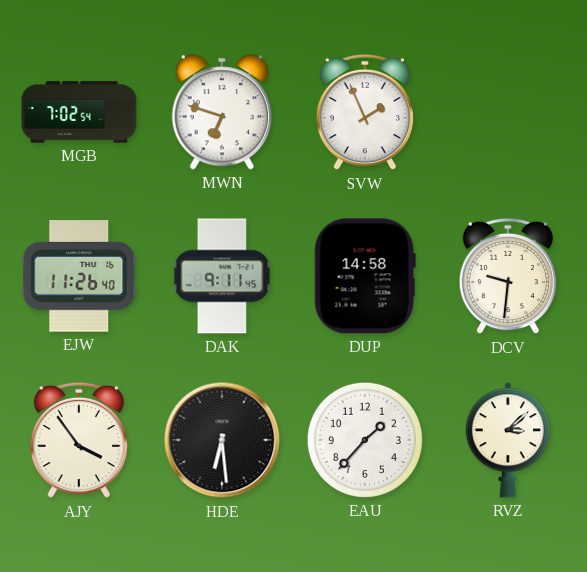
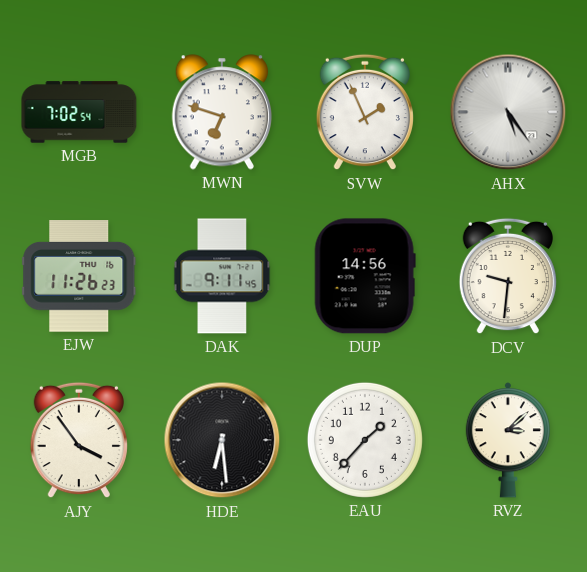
AHX: none -> 5:24
EJW: 11:26:40 -> 11:26:23
DUP: 14:58 -> 14:56
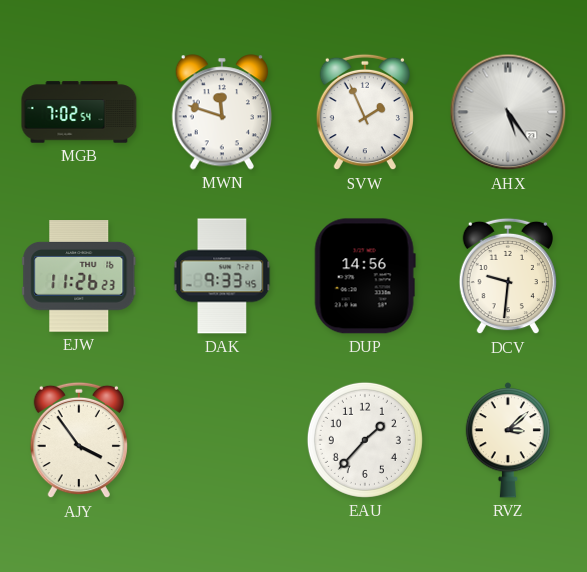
MWN: 6:48 -> 11:48
DAK: 9:11 -> 9:33
HDE: 6:29 -> none
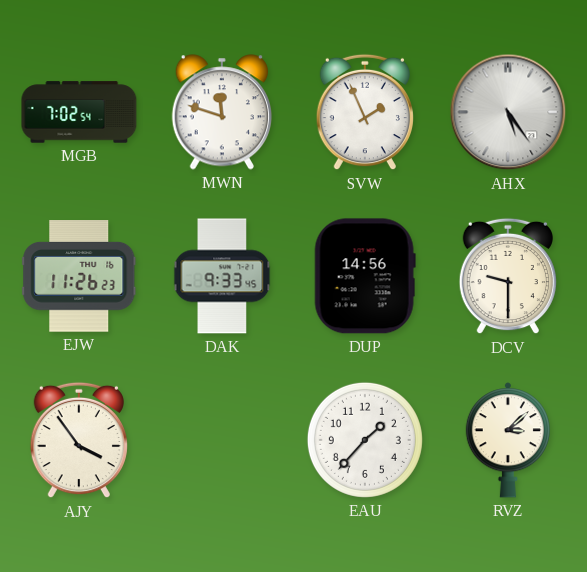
DCV: 9:31 -> 9:30
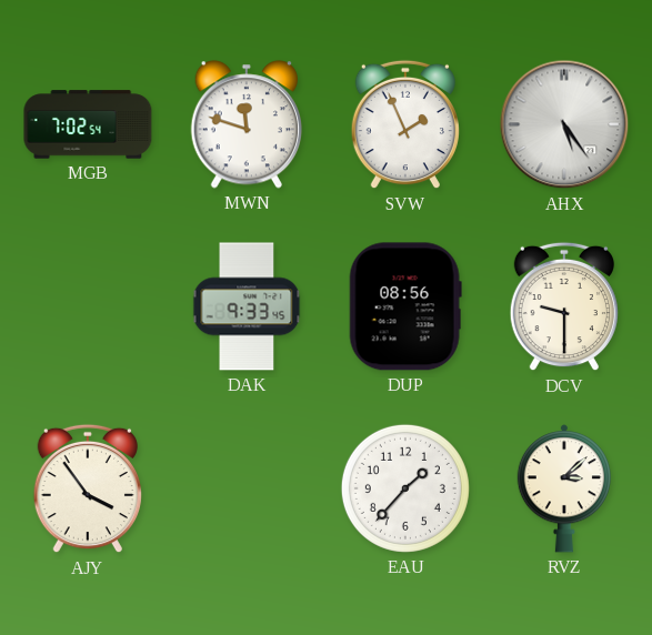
EJW: 11:26 -> none
DUP: 14:56 -> 08:56
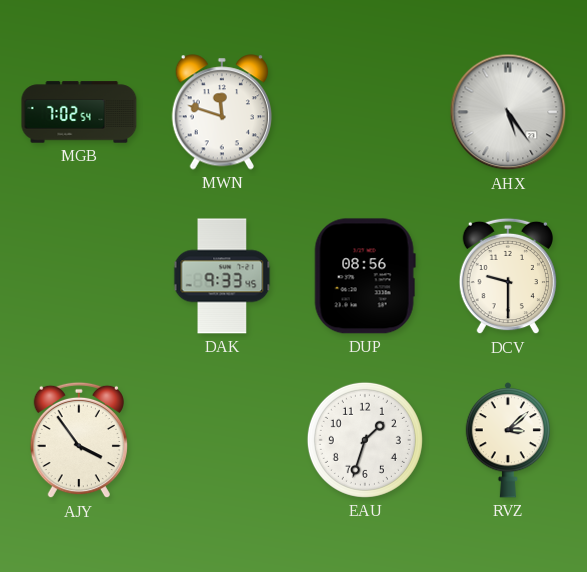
SVW: 1:56 -> none
EAU: 1:37 -> 1:33
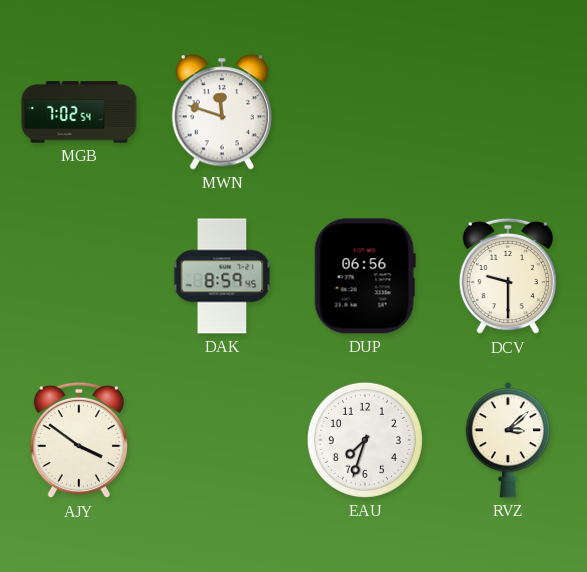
AHX: 5:24 -> none
DAK: 9:33 -> 8:59
DUP: 08:56 -> 06:56
AJY: 3:54 -> 3:51
EAU: 1:33 -> 7:33
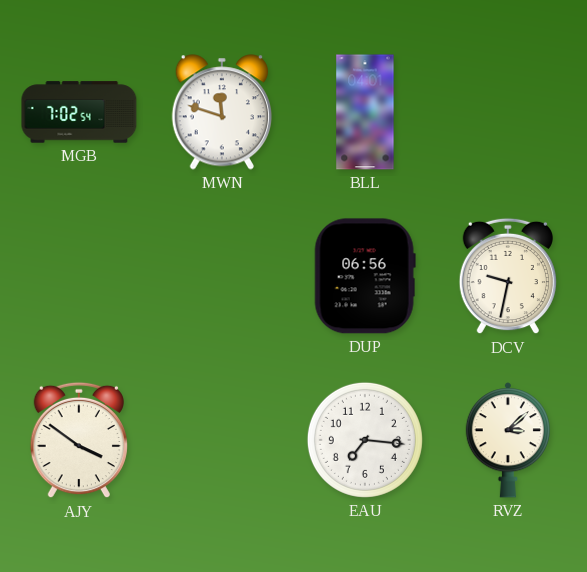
BLL: none -> 04:01
DAK: 8:59 -> none
DCV: 9:30 -> 9:32
EAU: 7:33 -> 7:16
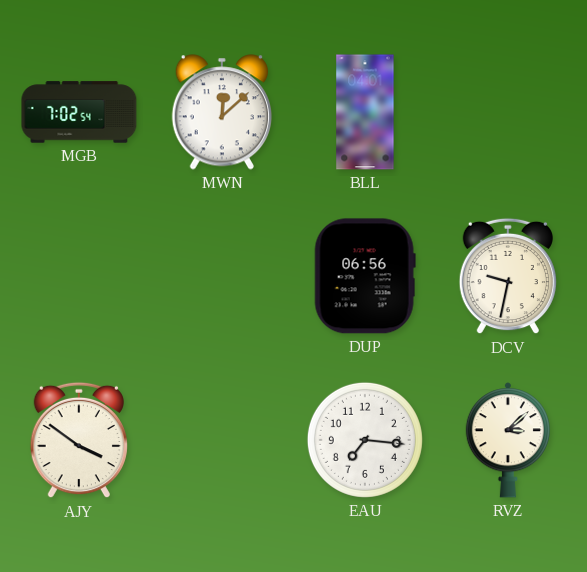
MWN: 11:48 -> 12:08
